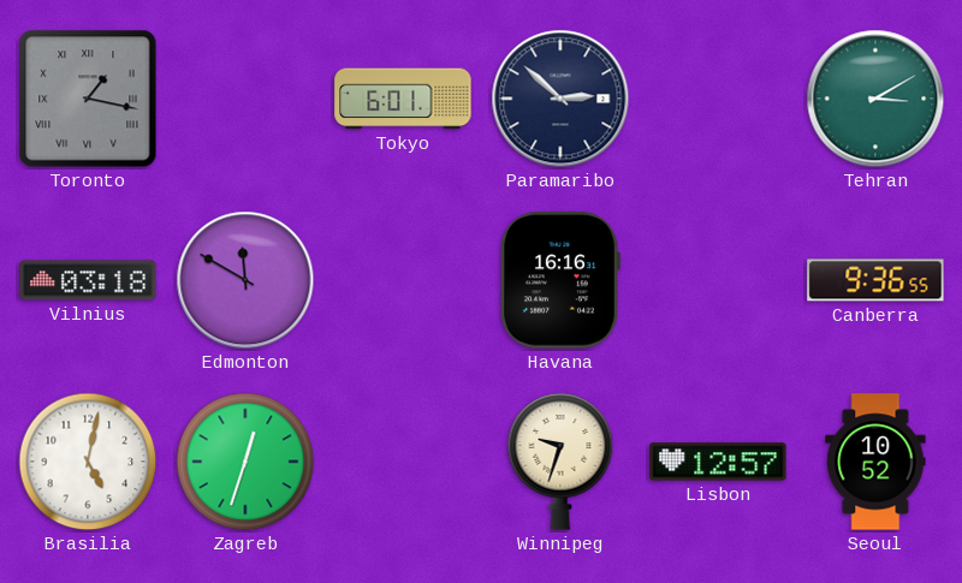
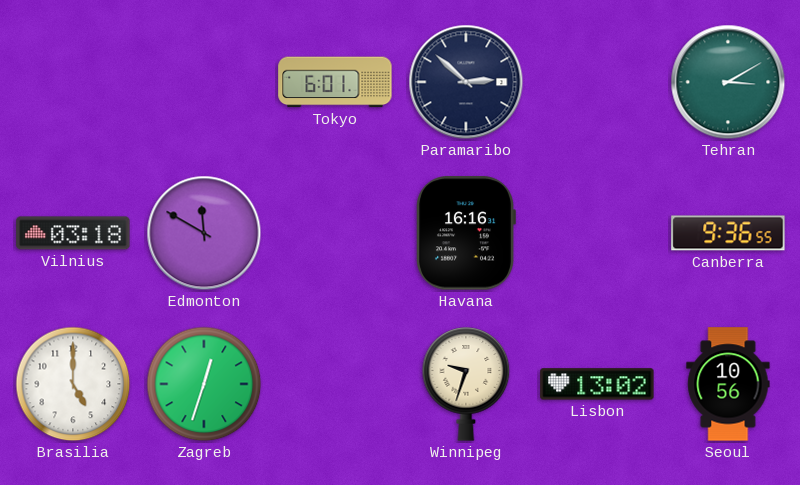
Toronto: 1:17 -> none
Brasilia: 5:02 -> 5:00
Lisbon: 12:57 -> 13:02
Seoul: 10:52 -> 10:56
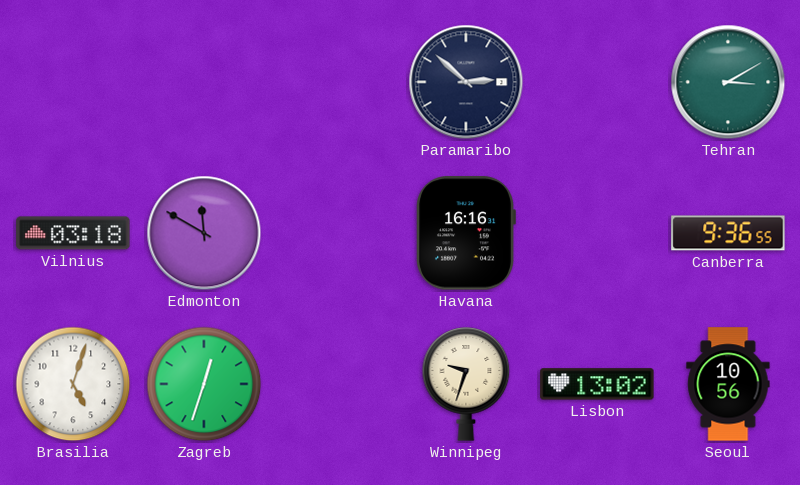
Tokyo: 6:01 -> none
Brasilia: 5:00 -> 5:03
